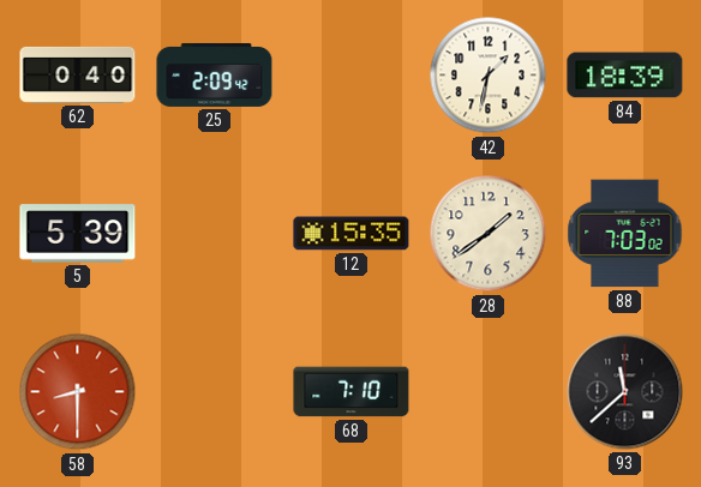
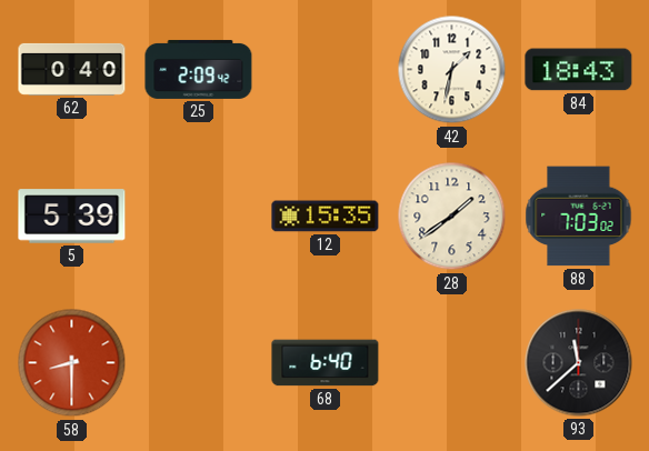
84: 18:39 -> 18:43
68: 7:10 -> 6:40
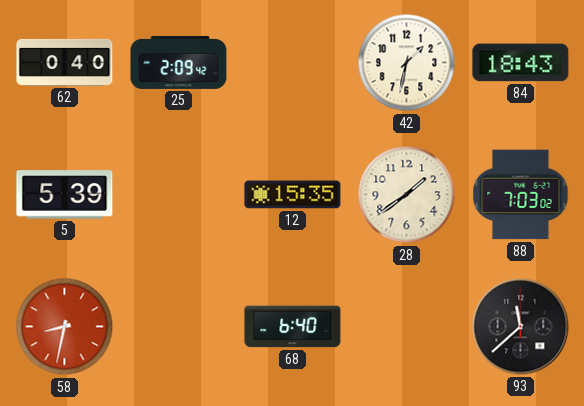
58: 8:30 -> 8:32
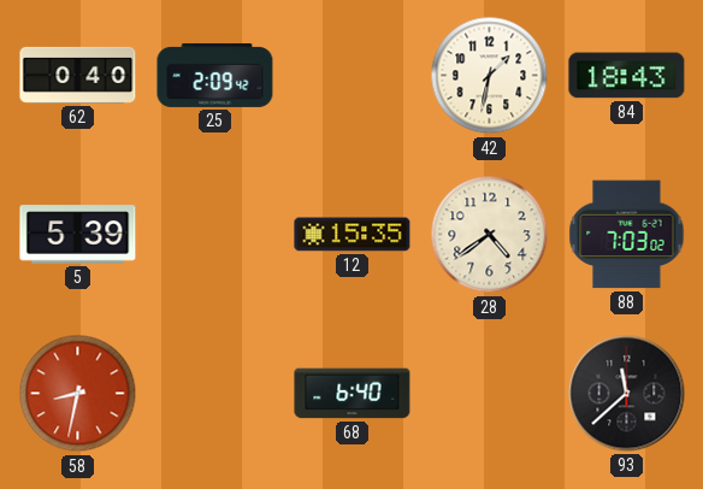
28: 1:39 -> 4:39
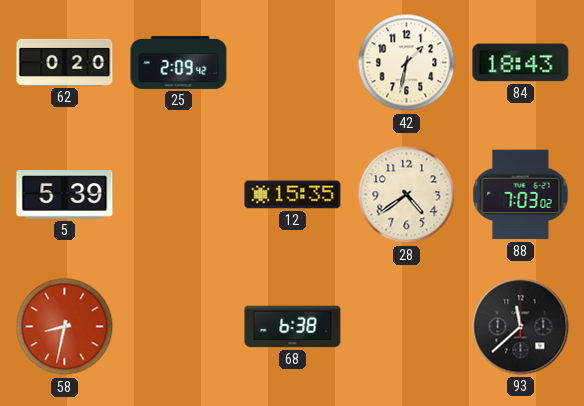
62: 0:40 -> 0:20
68: 6:40 -> 6:38
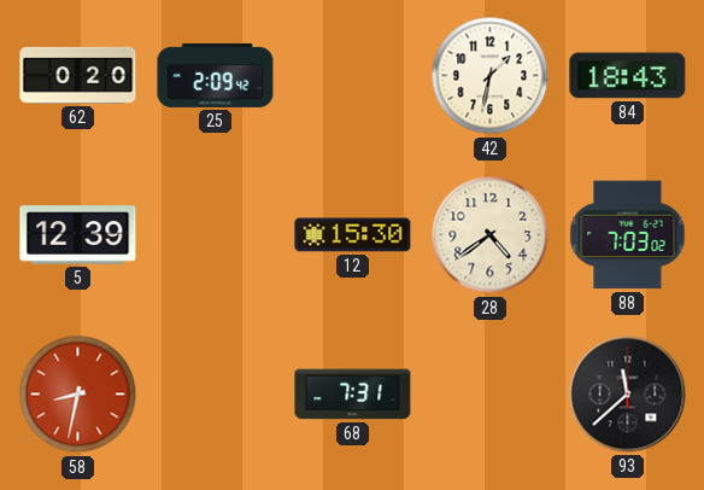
5: 5:39 -> 12:39
12: 15:35 -> 15:30
68: 6:38 -> 7:31
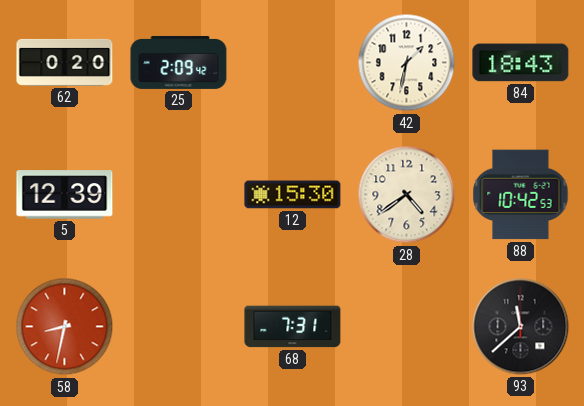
88: 7:03 -> 10:42
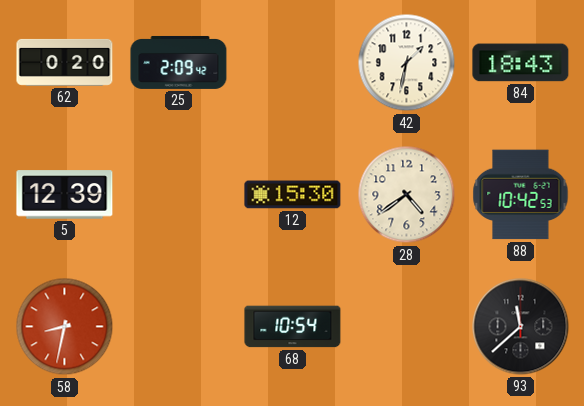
68: 7:31 -> 10:54
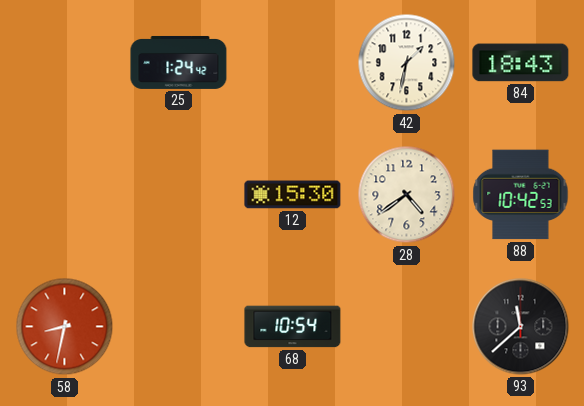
62: 0:20 -> none
25: 2:09 -> 1:24
5: 12:39 -> none
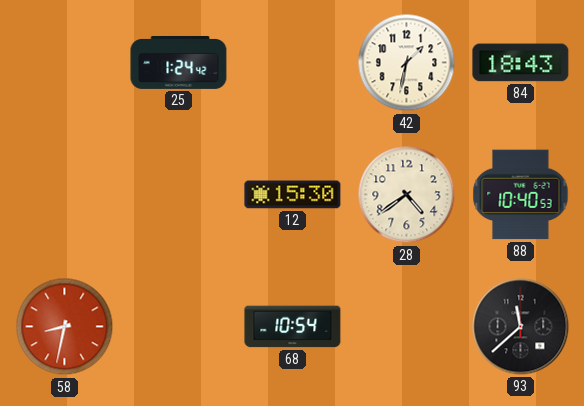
88: 10:42 -> 10:40
